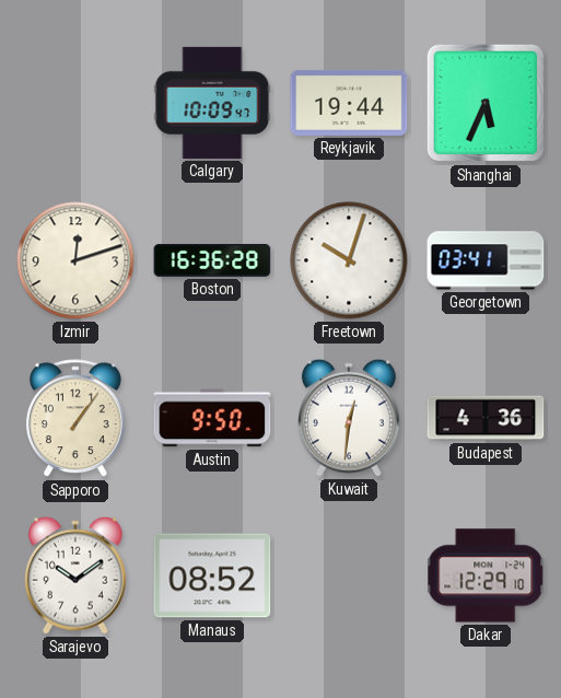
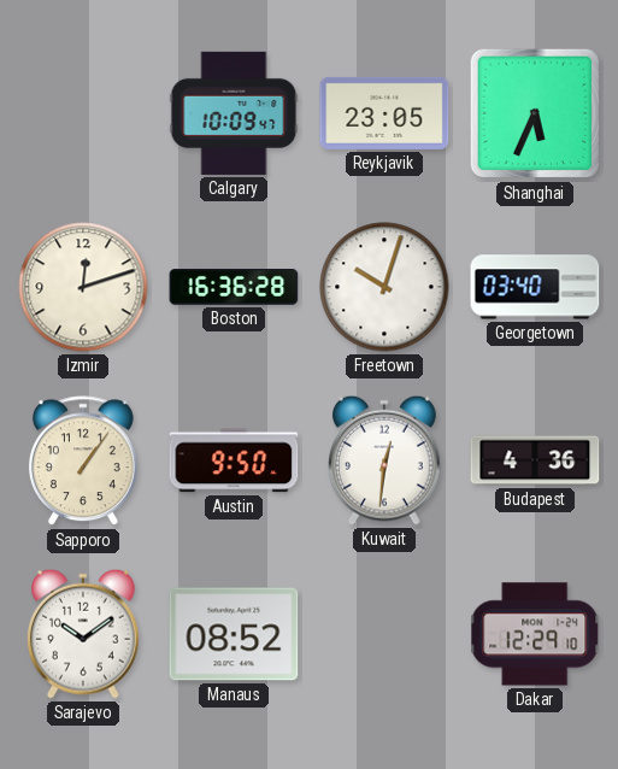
Reykjavik: 19:44 -> 23:05
Georgetown: 03:41 -> 03:40
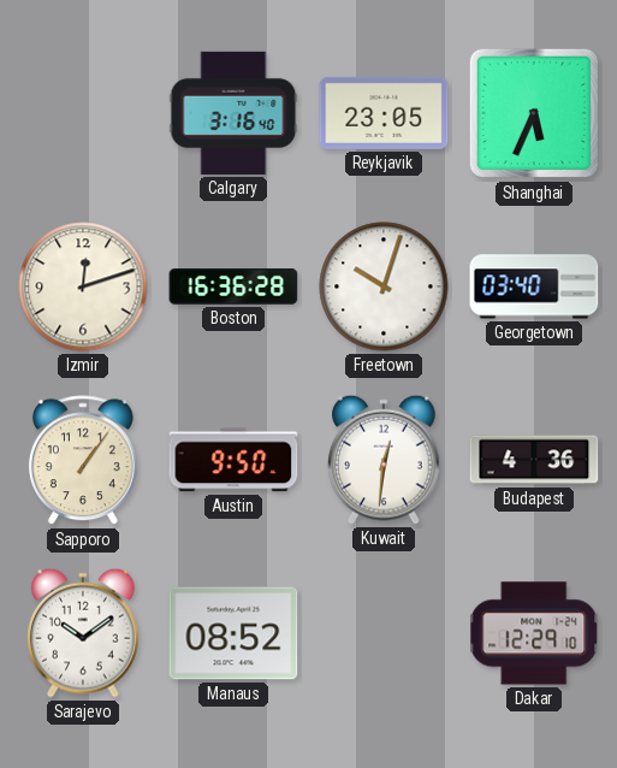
Calgary: 10:09 -> 3:16
